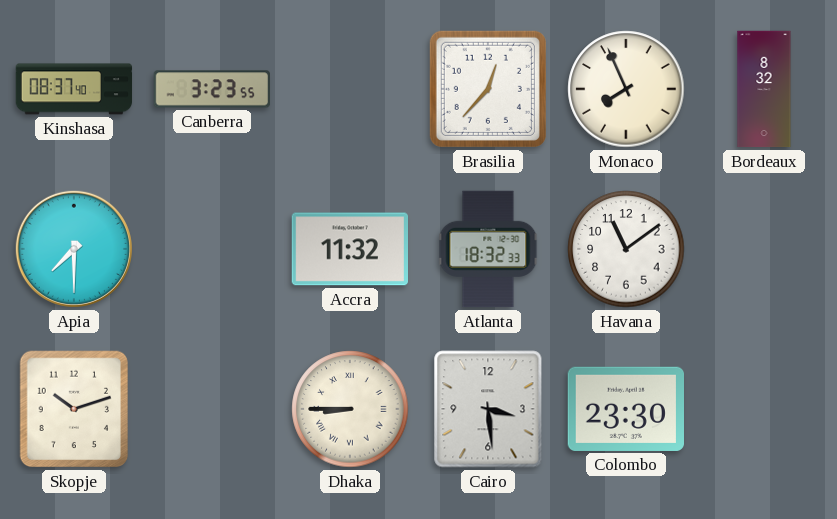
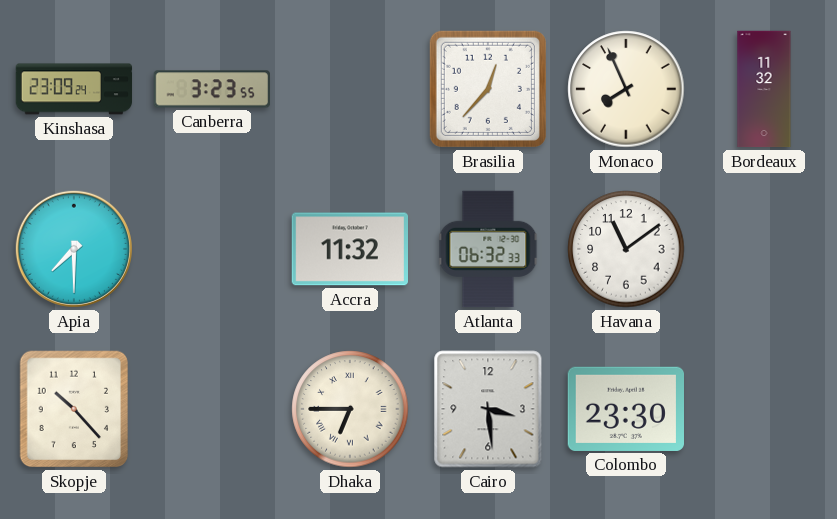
Kinshasa: 08:37 -> 23:09
Bordeaux: 8:32 -> 11:32
Atlanta: 18:32 -> 06:32
Skopje: 10:12 -> 10:23
Dhaka: 8:45 -> 6:45
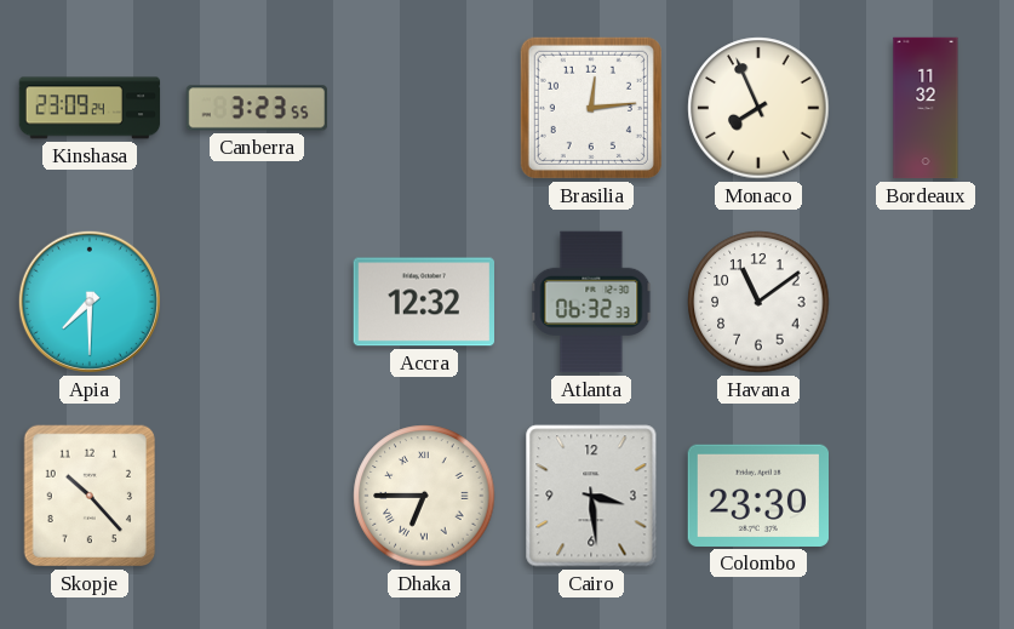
Brasilia: 12:37 -> 12:14
Accra: 11:32 -> 12:32
